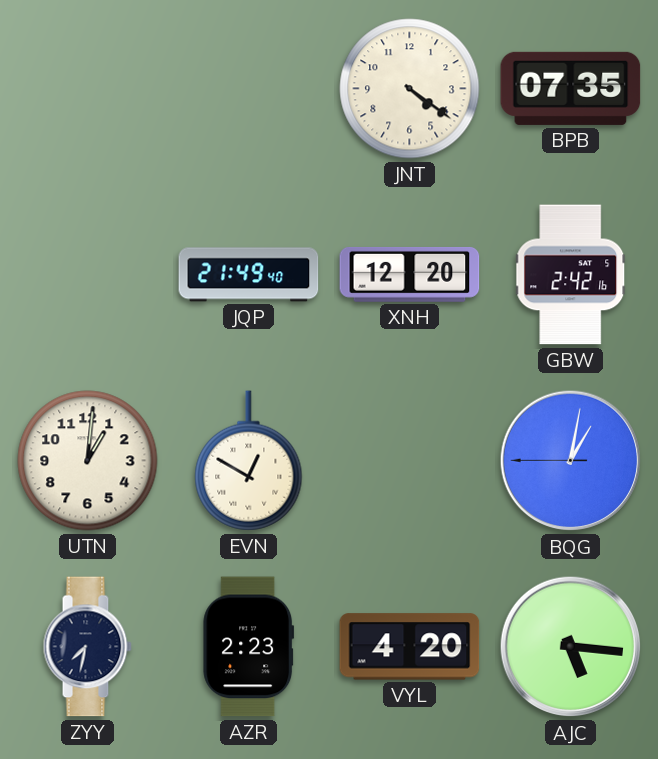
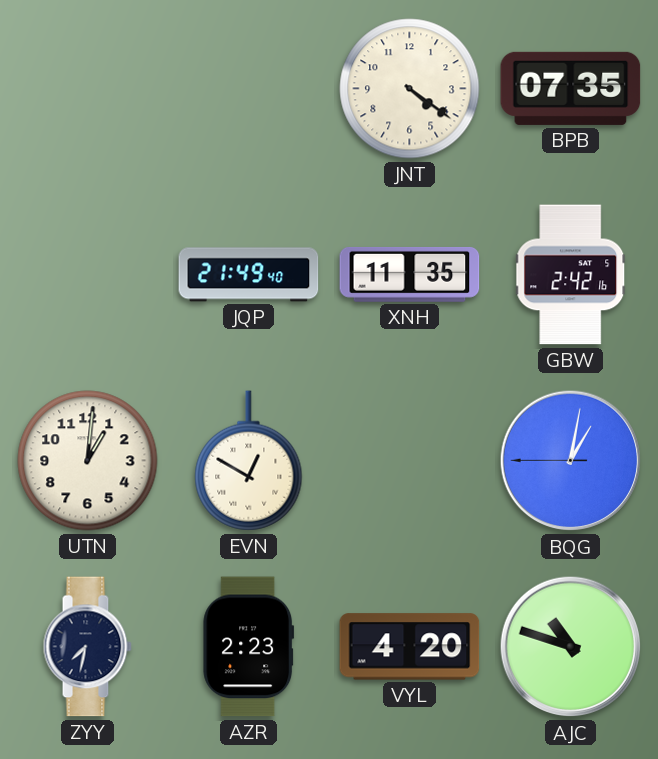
XNH: 12:20 -> 11:35
AJC: 5:16 -> 10:48
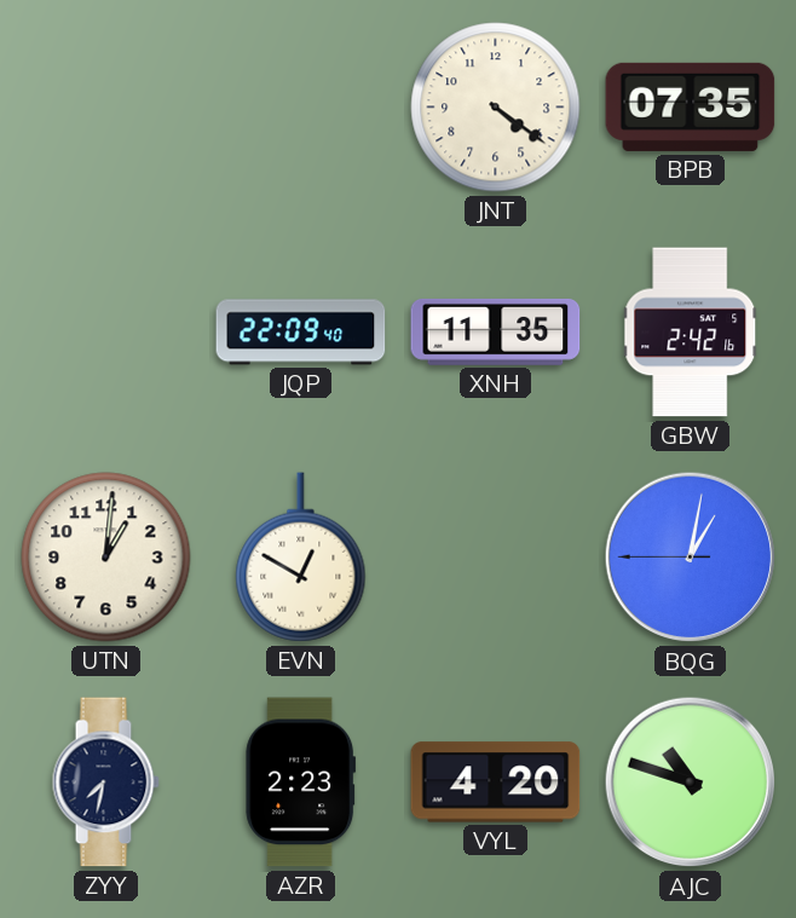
JQP: 21:49 -> 22:09
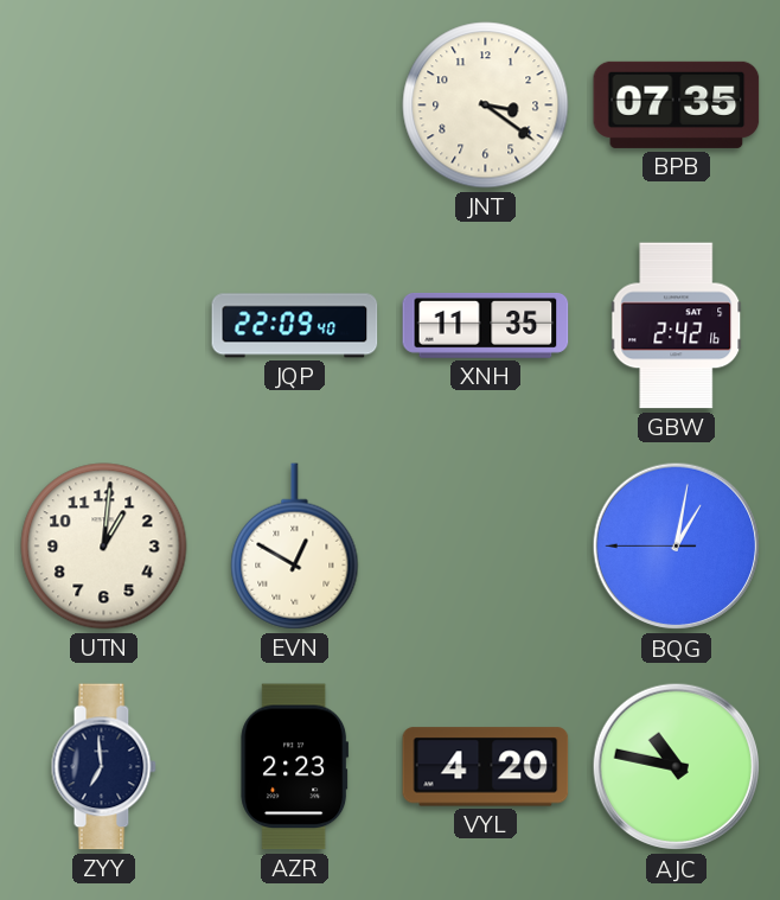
JNT: 4:21 -> 3:21
ZYY: 7:32 -> 6:59
AJC: 10:48 -> 10:47
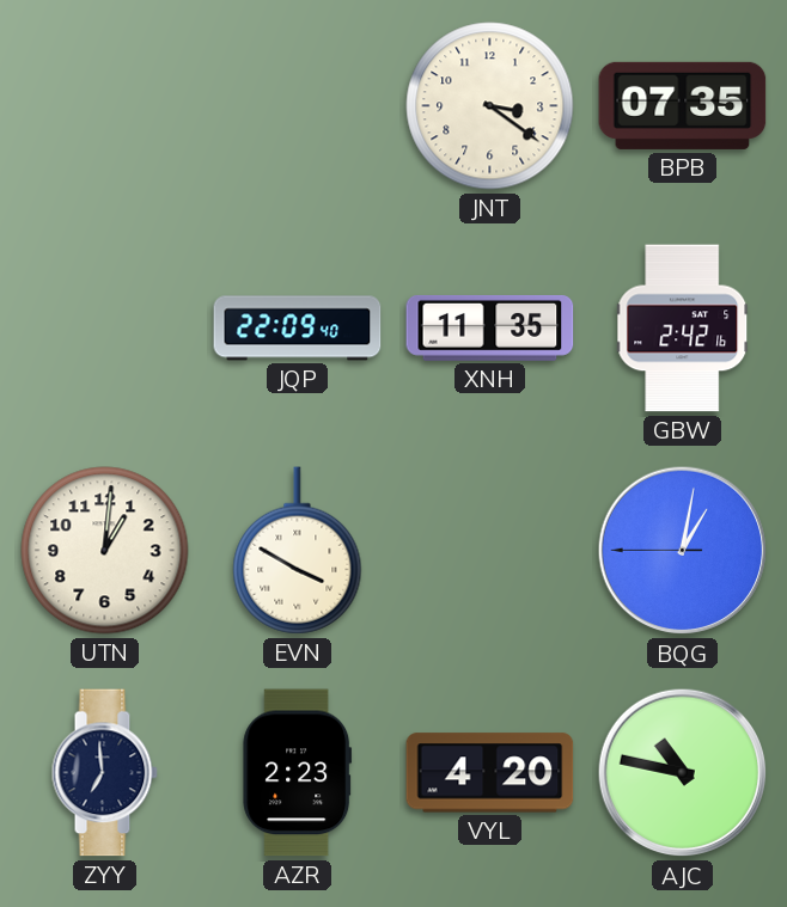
EVN: 12:50 -> 3:50
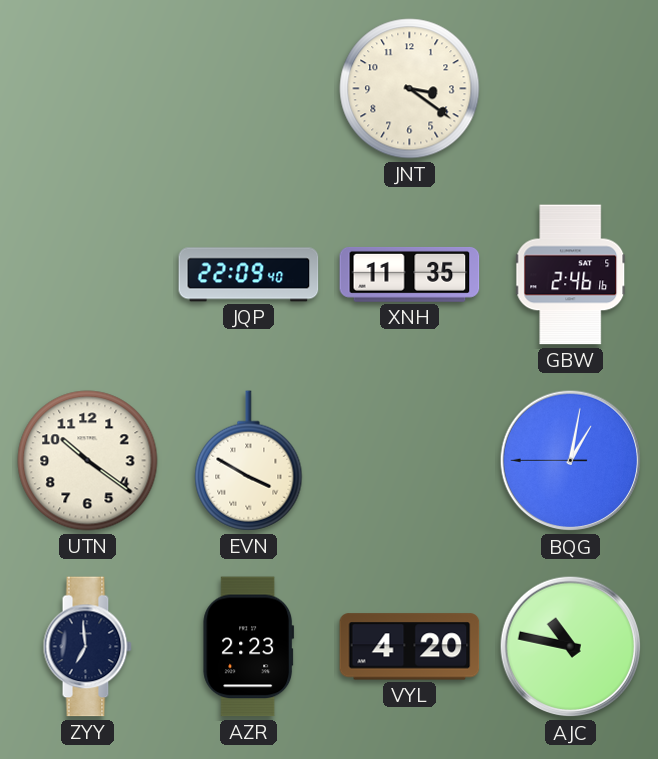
BPB: 07:35 -> none
GBW: 2:42 -> 2:46
UTN: 1:01 -> 10:21
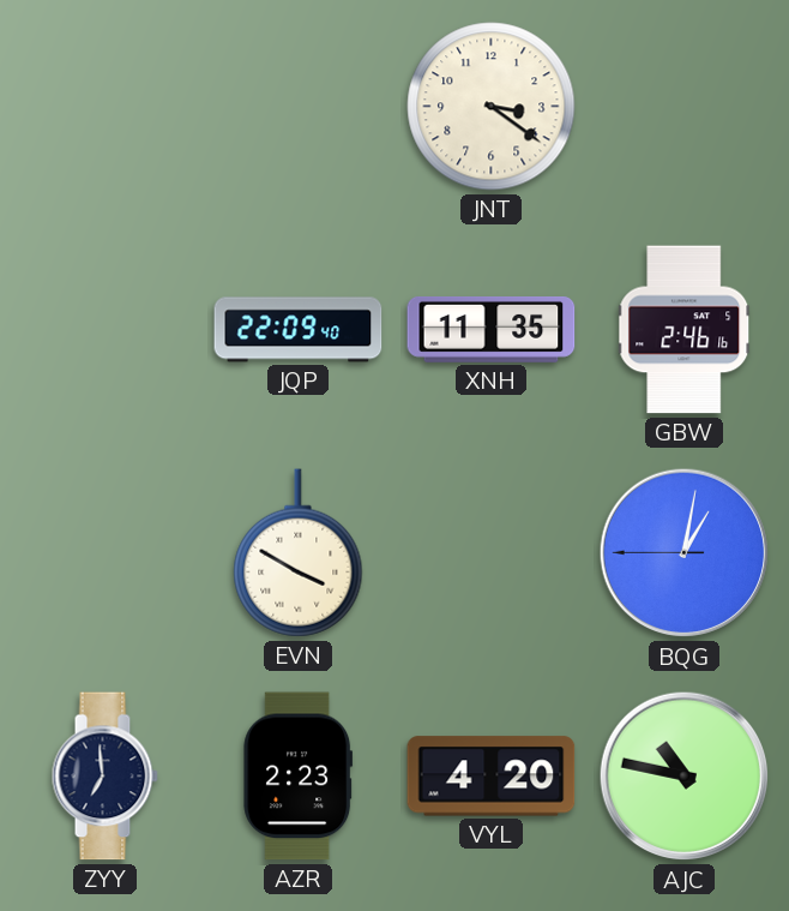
UTN: 10:21 -> none
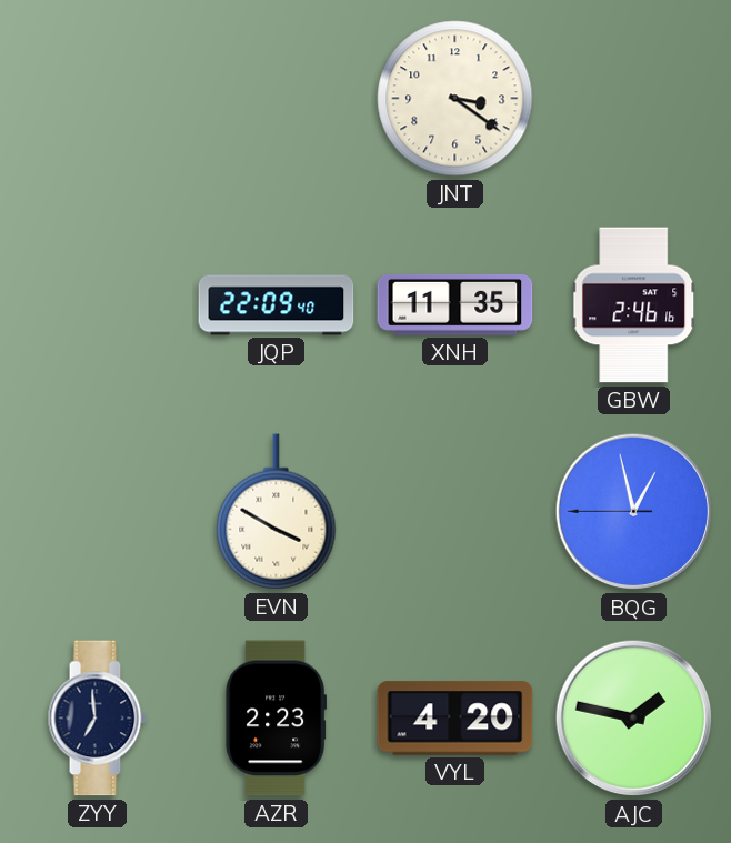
BQG: 1:01 -> 12:57
AJC: 10:47 -> 1:47
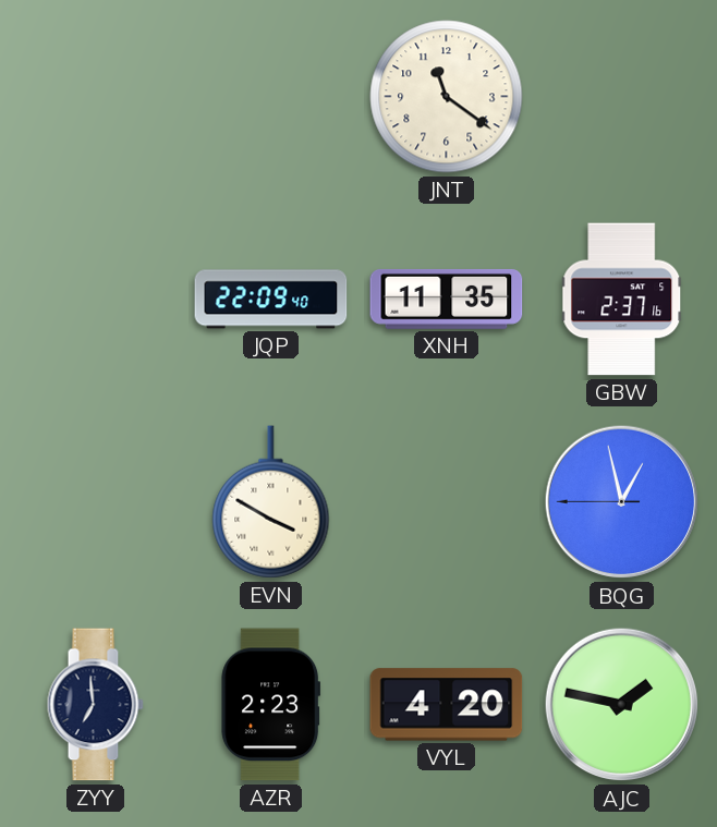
JNT: 3:21 -> 11:21
GBW: 2:46 -> 2:37
